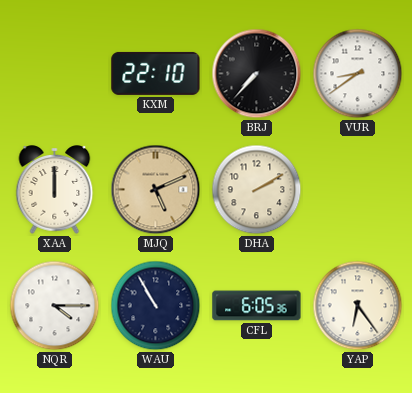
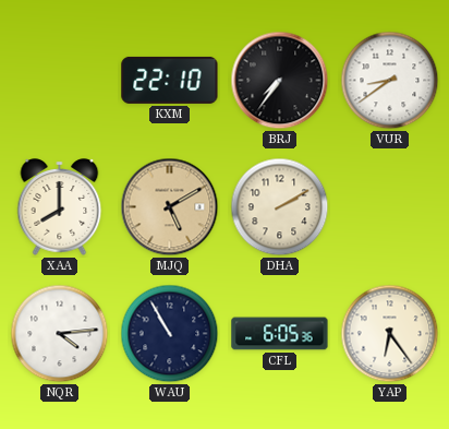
BRJ: 7:37 -> 7:36
XAA: 12:00 -> 8:00
MJQ: 5:11 -> 5:10
NQR: 4:15 -> 4:14
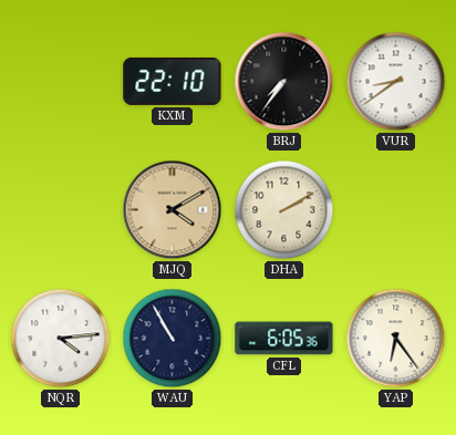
XAA: 8:00 -> none
MJQ: 5:10 -> 4:10
